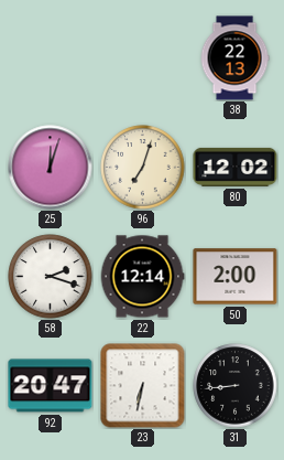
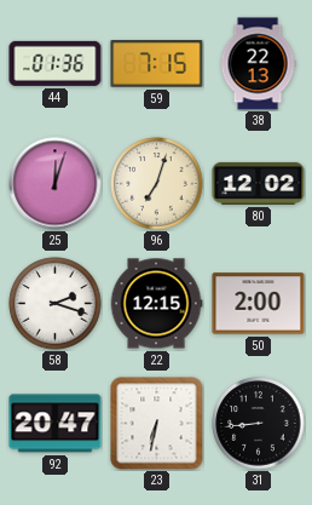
44: none -> 01:36
59: none -> 7:15
22: 12:14 -> 12:15
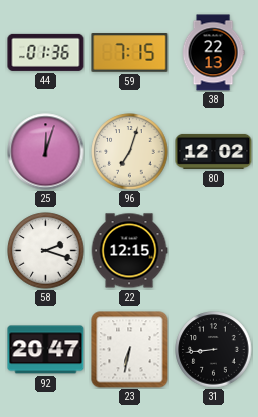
50: 2:00 -> none
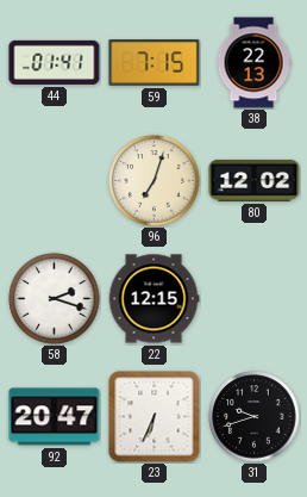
44: 01:36 -> 01:41
25: 12:03 -> none
23: 6:32 -> 6:34
31: 8:44 -> 9:42
